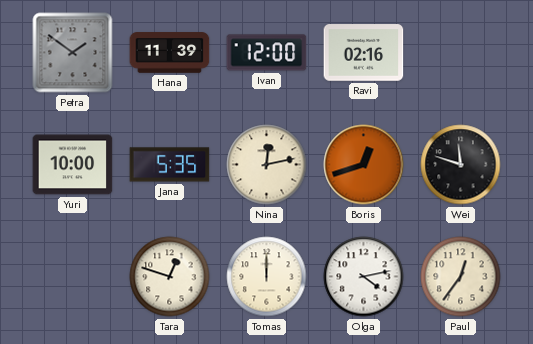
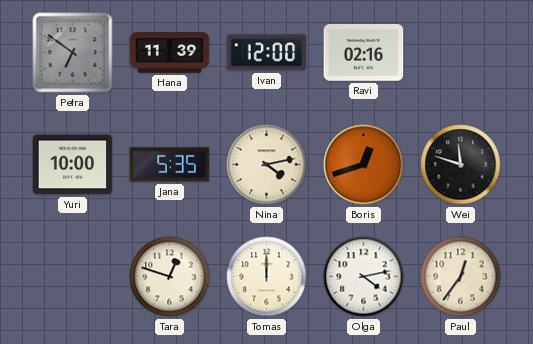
Petra: 1:51 -> 6:51
Nina: 12:13 -> 4:13
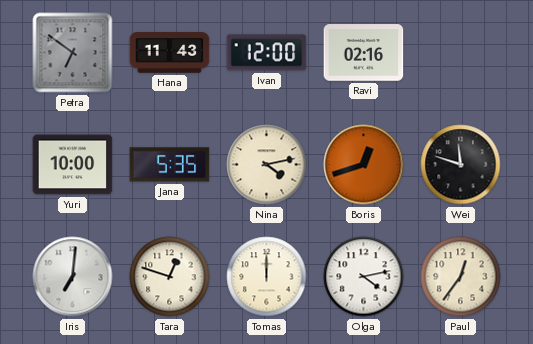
Hana: 11:39 -> 11:43
Iris: none -> 7:01
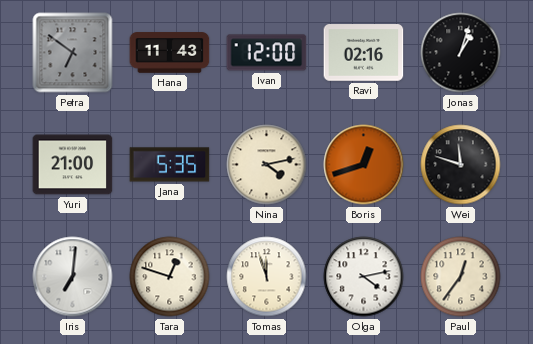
Jonas: none -> 1:03
Yuri: 10:00 -> 21:00
Tomas: 12:00 -> 11:57
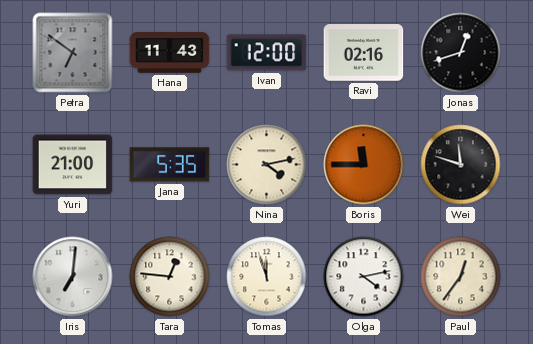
Jonas: 1:03 -> 12:42
Boris: 12:42 -> 11:45
Tara: 12:48 -> 12:46
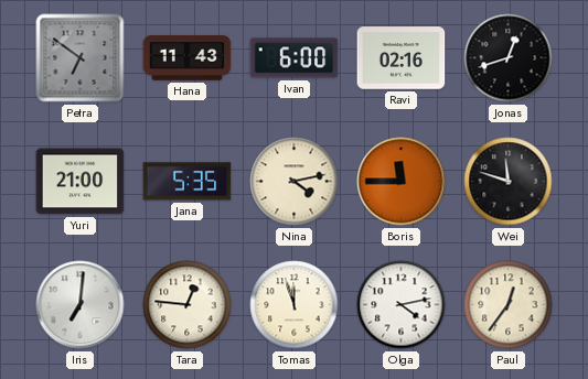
Ivan: 12:00 -> 6:00
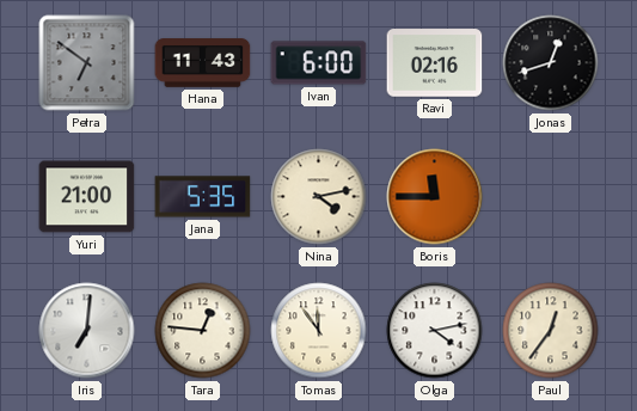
Wei: 11:48 -> none
Tomas: 11:57 -> 11:54
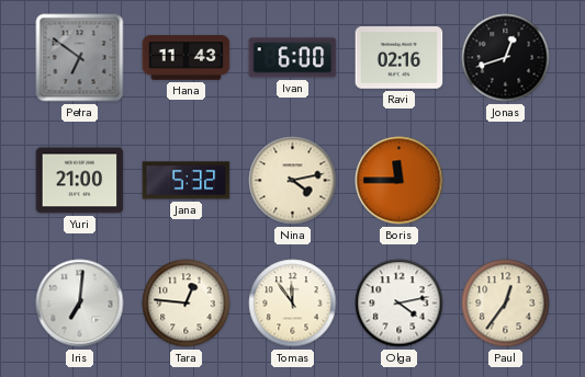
Jana: 5:35 -> 5:32
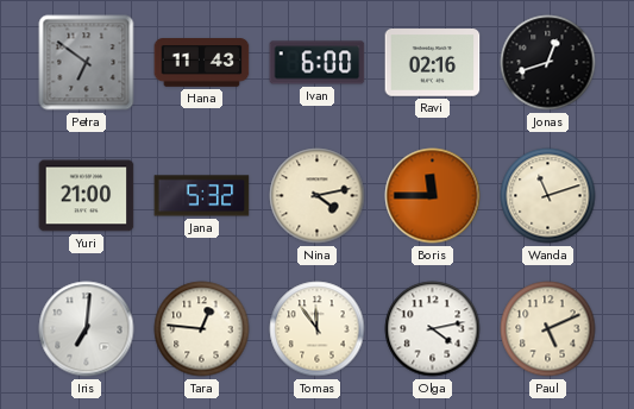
Wanda: none -> 11:12
Paul: 12:36 -> 5:11
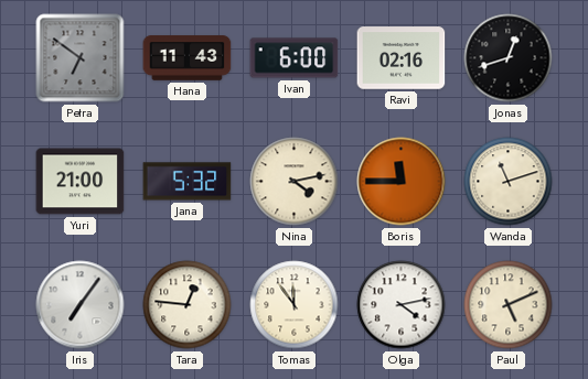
Iris: 7:01 -> 7:06
